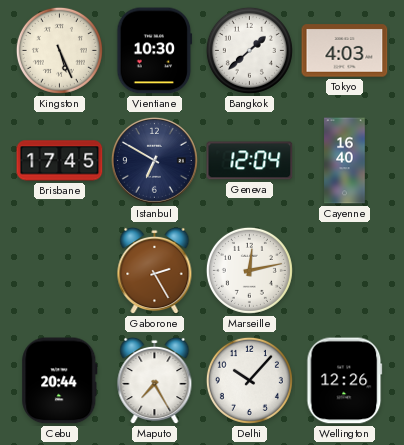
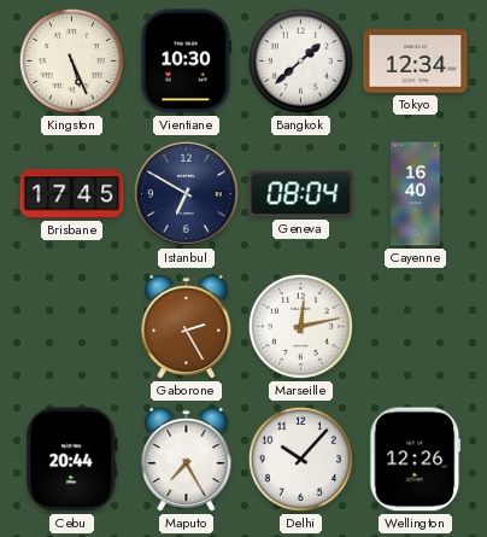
Tokyo: 4:03 -> 12:34
Geneva: 12:04 -> 08:04
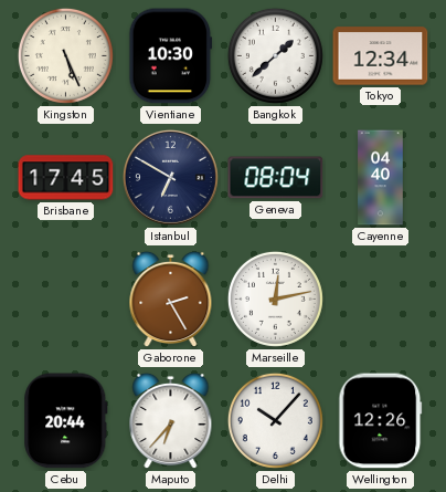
Cayenne: 16:40 -> 04:40
Maputo: 7:25 -> 6:37
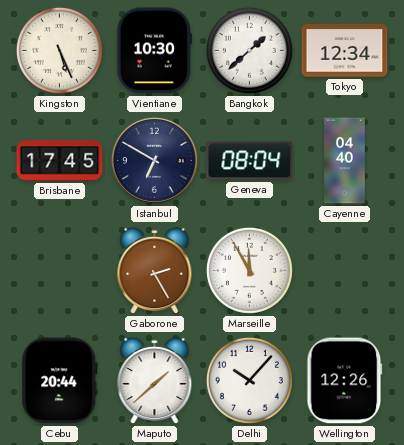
Marseille: 12:13 -> 11:55
Maputo: 6:37 -> 1:38
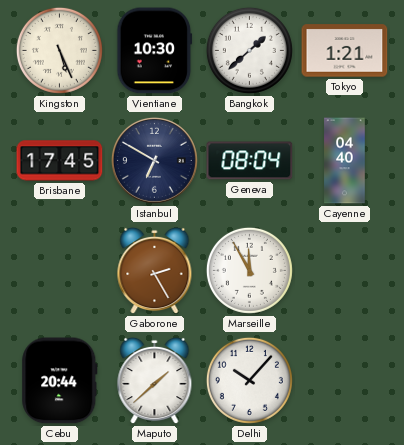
Tokyo: 12:34 -> 1:21
Wellington: 12:26 -> none
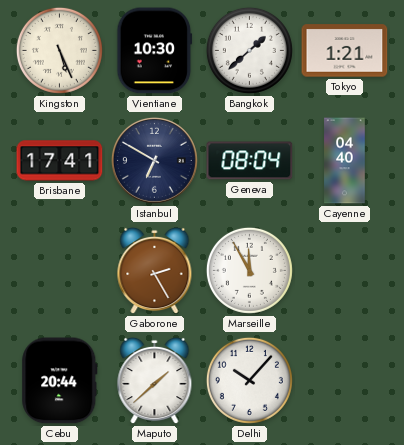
Brisbane: 17:45 -> 17:41
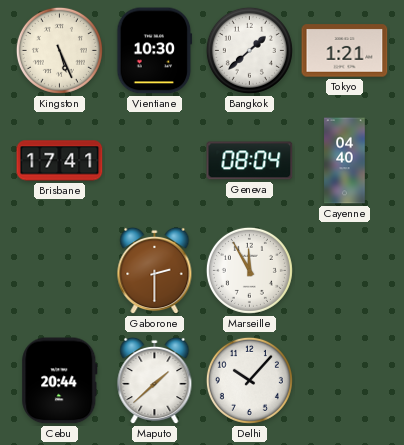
Istanbul: 6:50 -> none
Gaborone: 2:25 -> 2:30
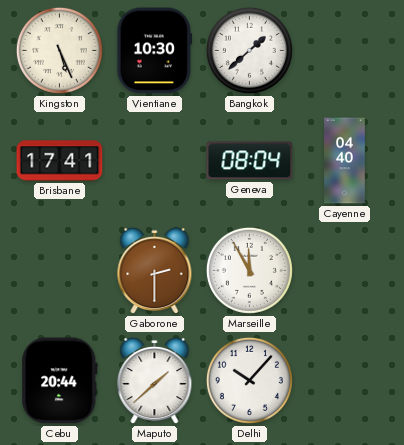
Tokyo: 1:21 -> none
